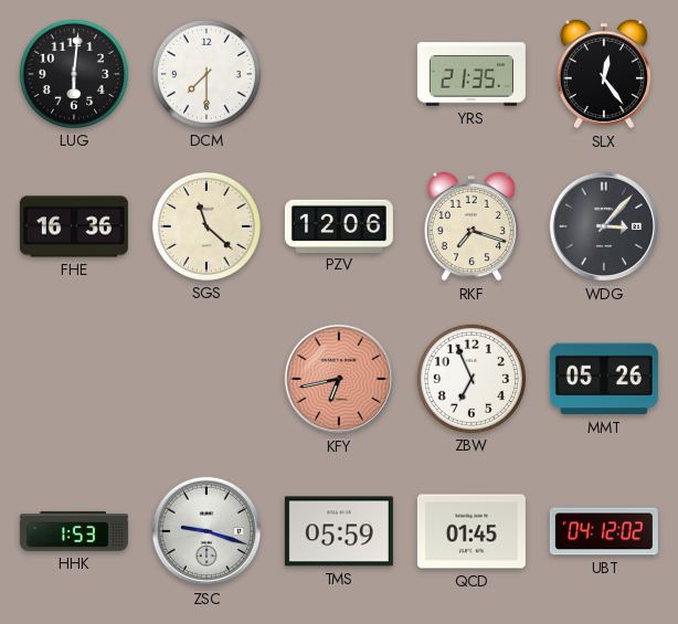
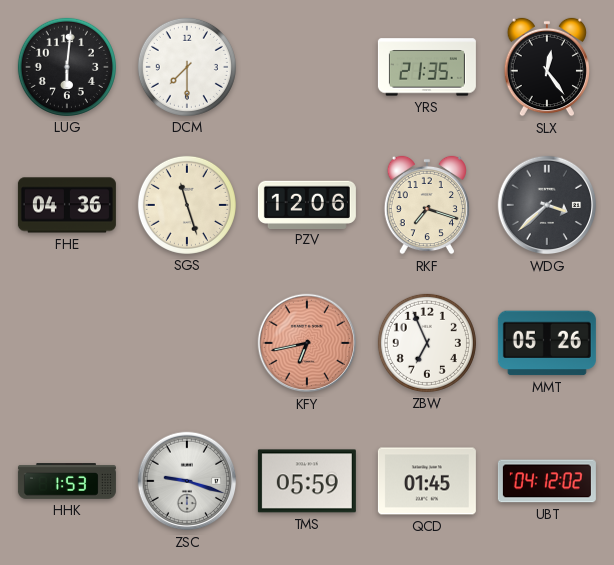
FHE: 16:36 -> 04:36
SGS: 11:22 -> 11:27
WDG: 3:07 -> 3:38
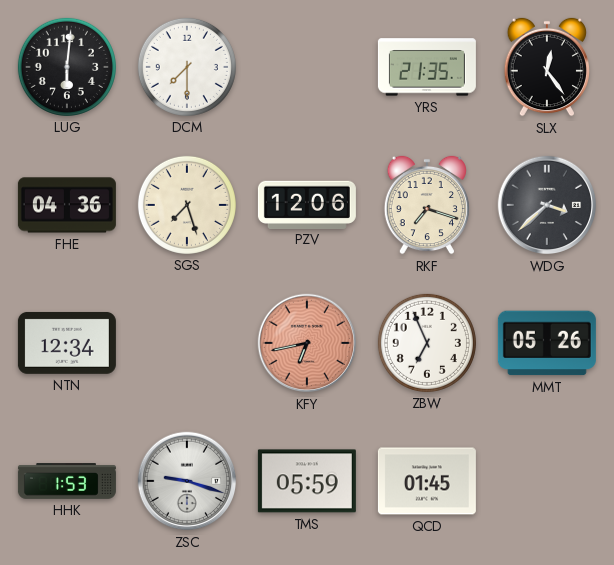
SGS: 11:27 -> 7:27
NTN: none -> 12:34
UBT: 04:12 -> none
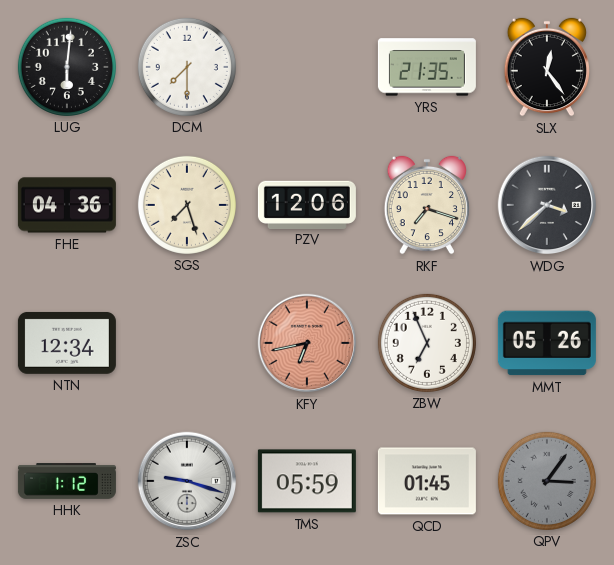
HHK: 1:53 -> 1:12
QPV: none -> 3:06
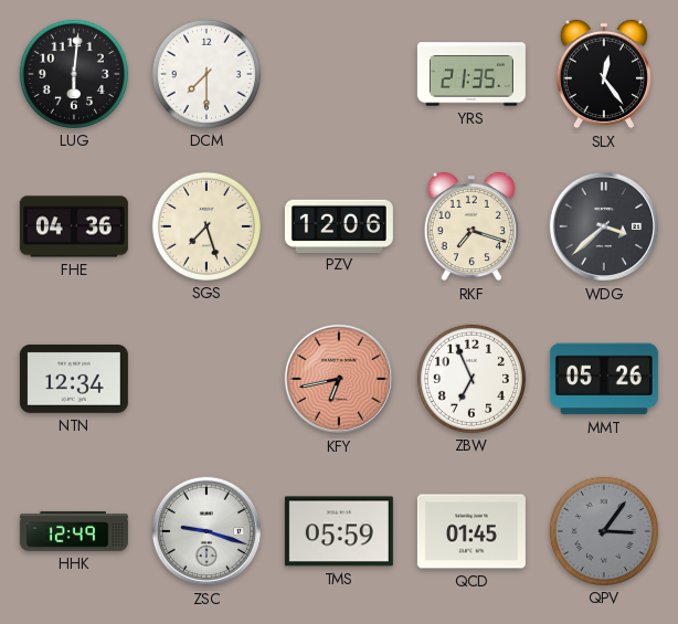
HHK: 1:12 -> 12:49
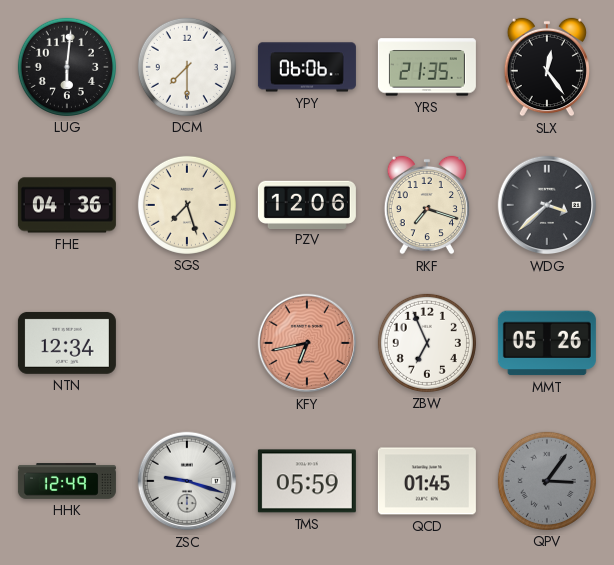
YPY: none -> 06:06
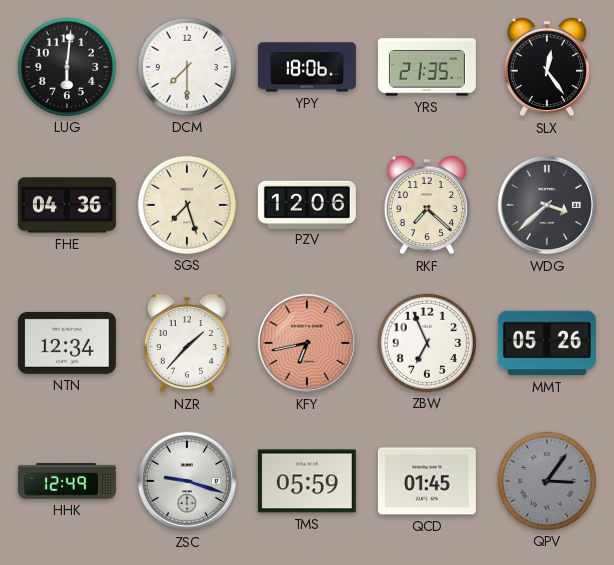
YPY: 06:06 -> 18:06
RKF: 7:18 -> 7:22
NZR: none -> 1:37
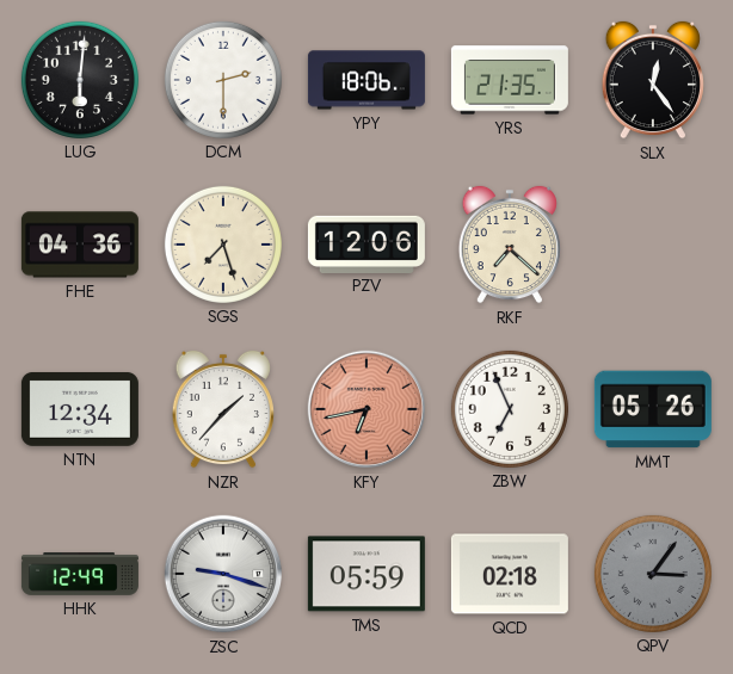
DCM: 7:30 -> 2:30
WDG: 3:38 -> none
QCD: 01:45 -> 02:18
